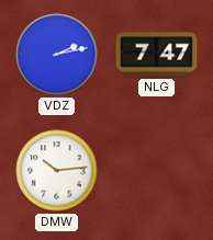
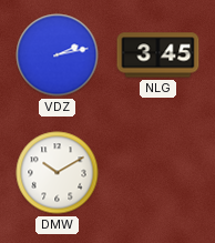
NLG: 7:47 -> 3:45
DMW: 10:14 -> 10:10
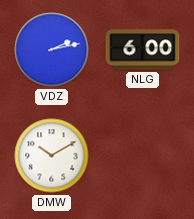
NLG: 3:45 -> 6:00
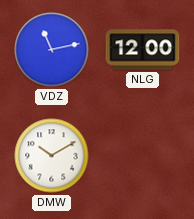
VDZ: 2:13 -> 11:13
NLG: 6:00 -> 12:00
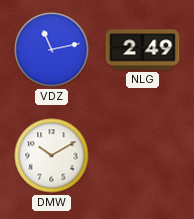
NLG: 12:00 -> 2:49
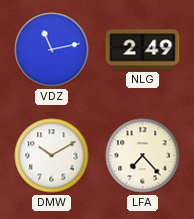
LFA: none -> 7:23
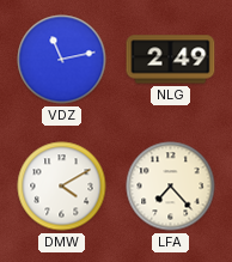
DMW: 10:10 -> 4:10
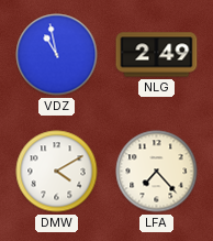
VDZ: 11:13 -> 10:58
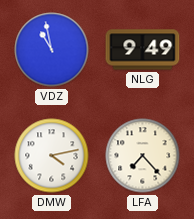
NLG: 2:49 -> 9:49
DMW: 4:10 -> 4:13
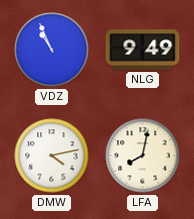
VDZ: 10:58 -> 10:56
LFA: 7:23 -> 8:02
